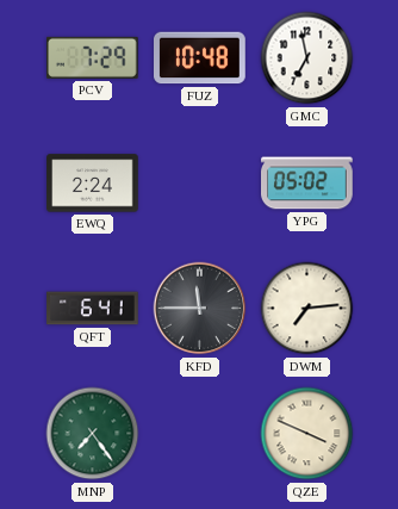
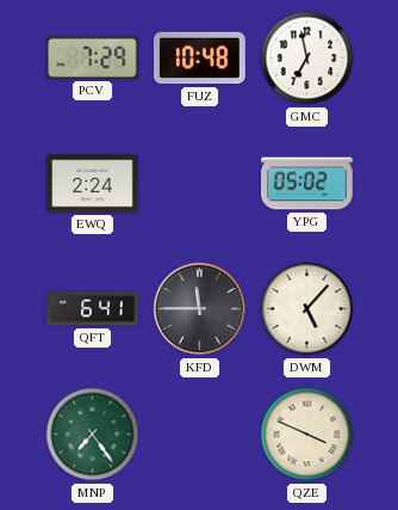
DWM: 7:14 -> 5:07
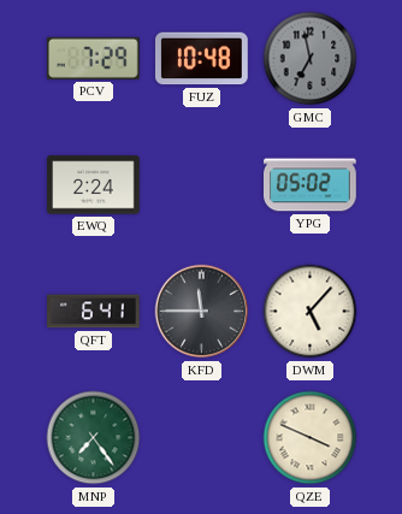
GMC dial: white -> grey
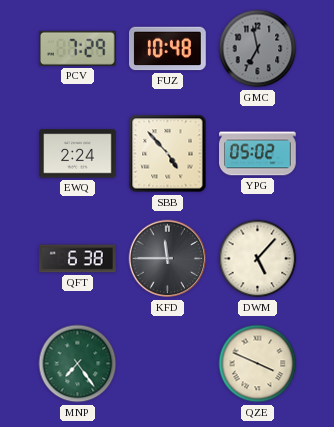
SBB: none -> 4:53
QFT: 6:41 -> 6:38
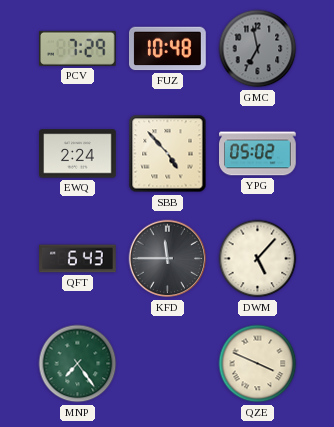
QFT: 6:38 -> 6:43
